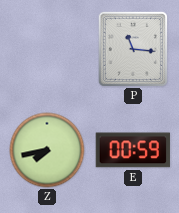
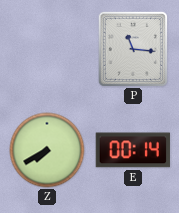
Z: 7:43 -> 7:40
E: 00:59 -> 00:14
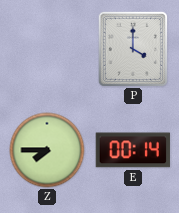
P: 11:16 -> 4:00
Z: 7:40 -> 7:45
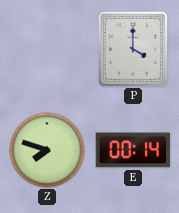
Z: 7:45 -> 7:48
